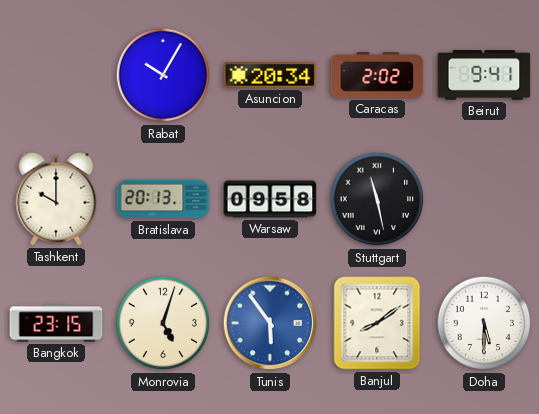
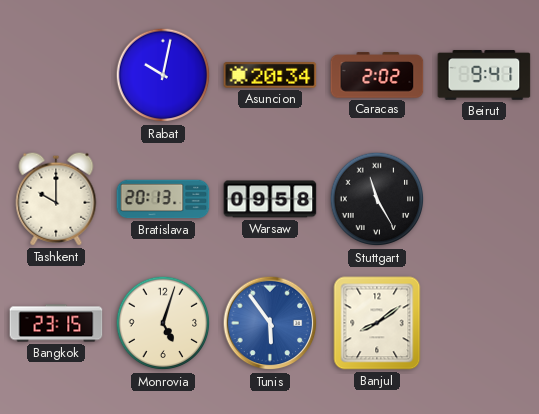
Rabat: 10:05 -> 10:02
Stuttgart: 11:28 -> 11:25
Doha: 5:30 -> none
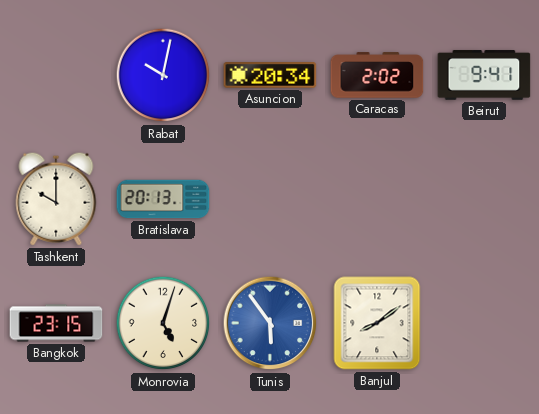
Warsaw: 09:58 -> none
Stuttgart: 11:25 -> none
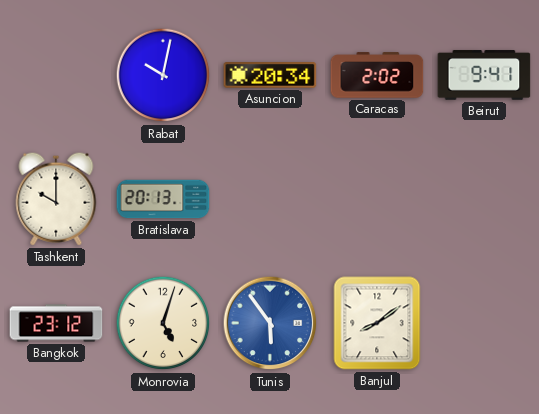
Bangkok: 23:15 -> 23:12
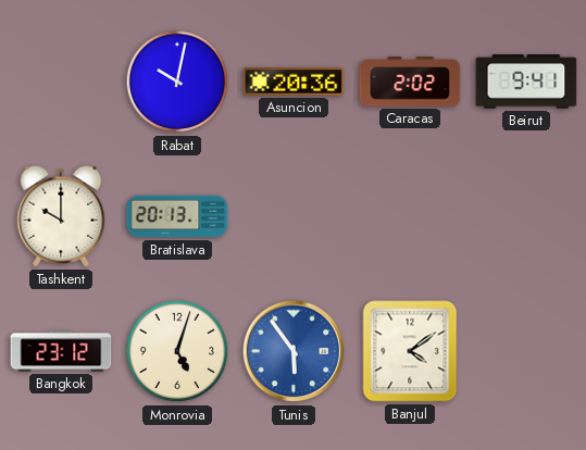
Asuncion: 20:34 -> 20:36
Banjul: 8:09 -> 4:09
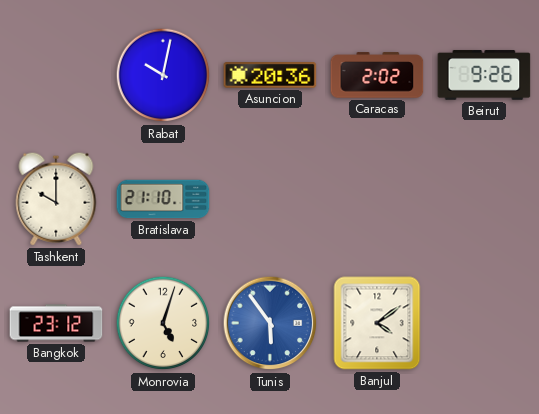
Beirut: 9:41 -> 9:26
Bratislava: 20:13 -> 21:10
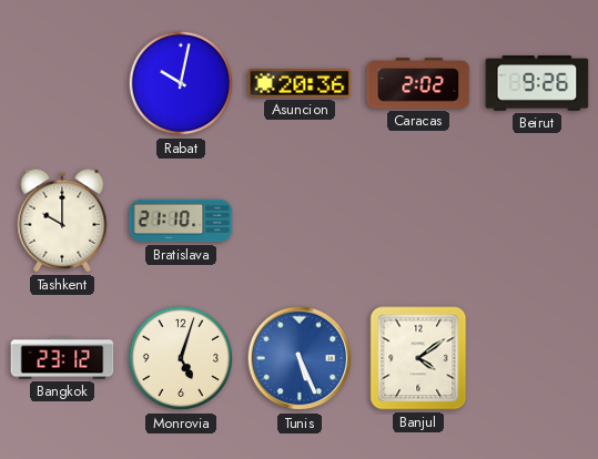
Tunis: 5:54 -> 5:26
